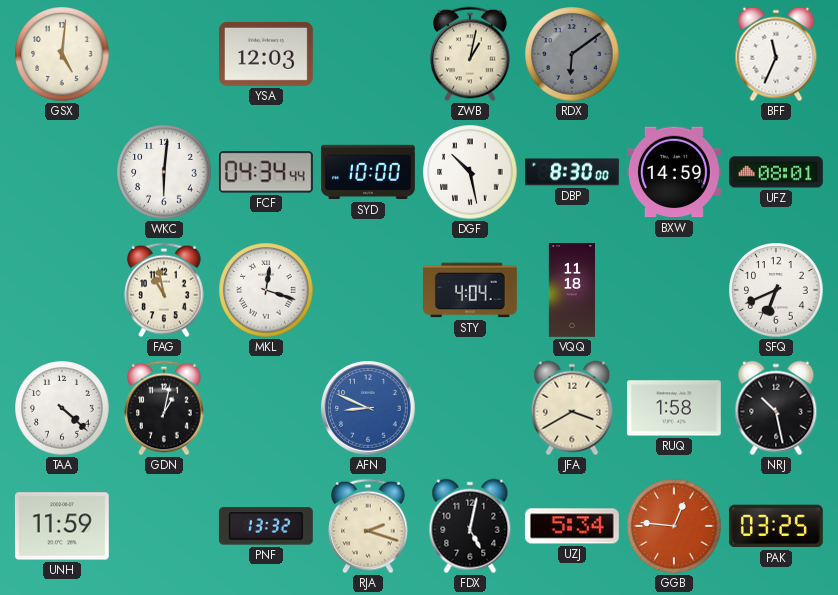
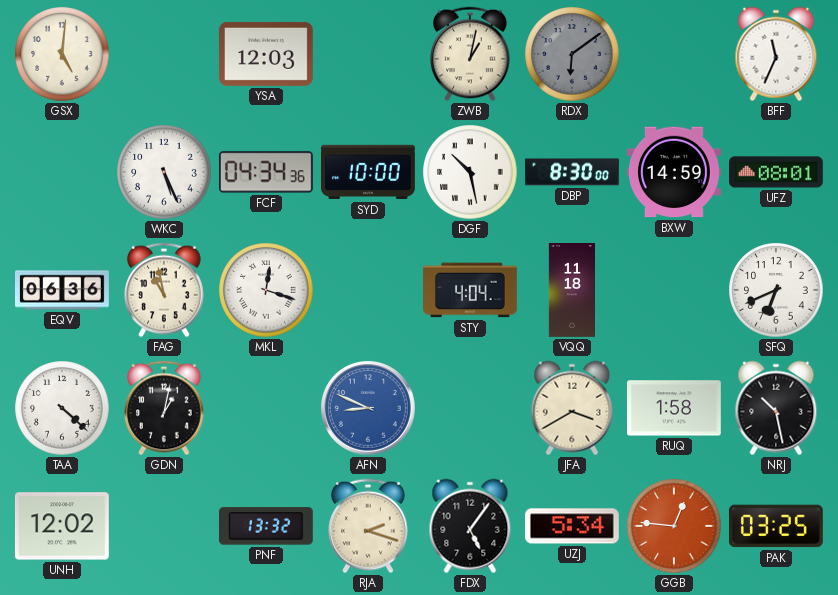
WKC: 6:01 -> 5:26
FCF: 04:34:44 -> 04:34:36
EQV: none -> 06:36
UNH: 11:59 -> 12:02
FDX: 5:02 -> 5:06
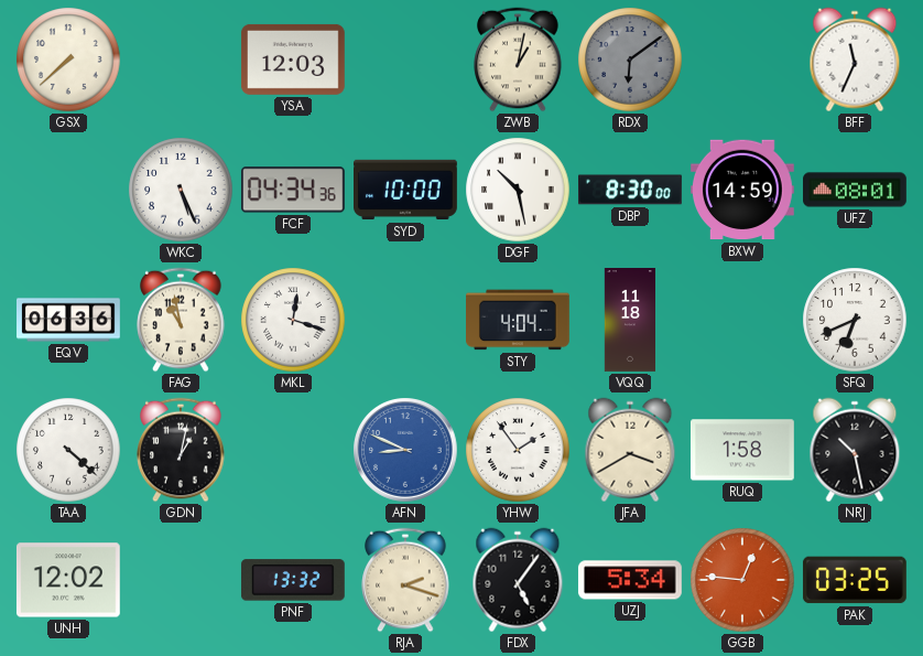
GSX: 5:01 -> 7:38
YHW: none -> 1:54
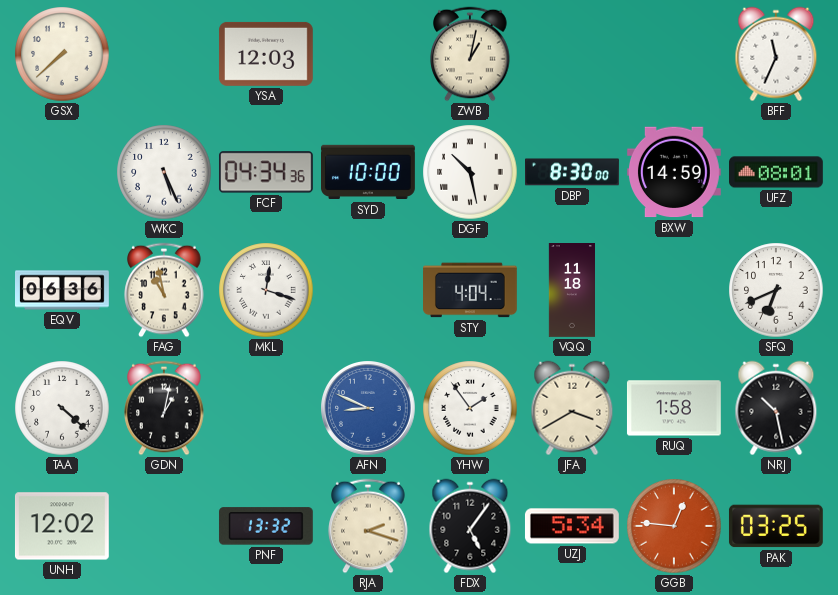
RDX: 6:09 -> none
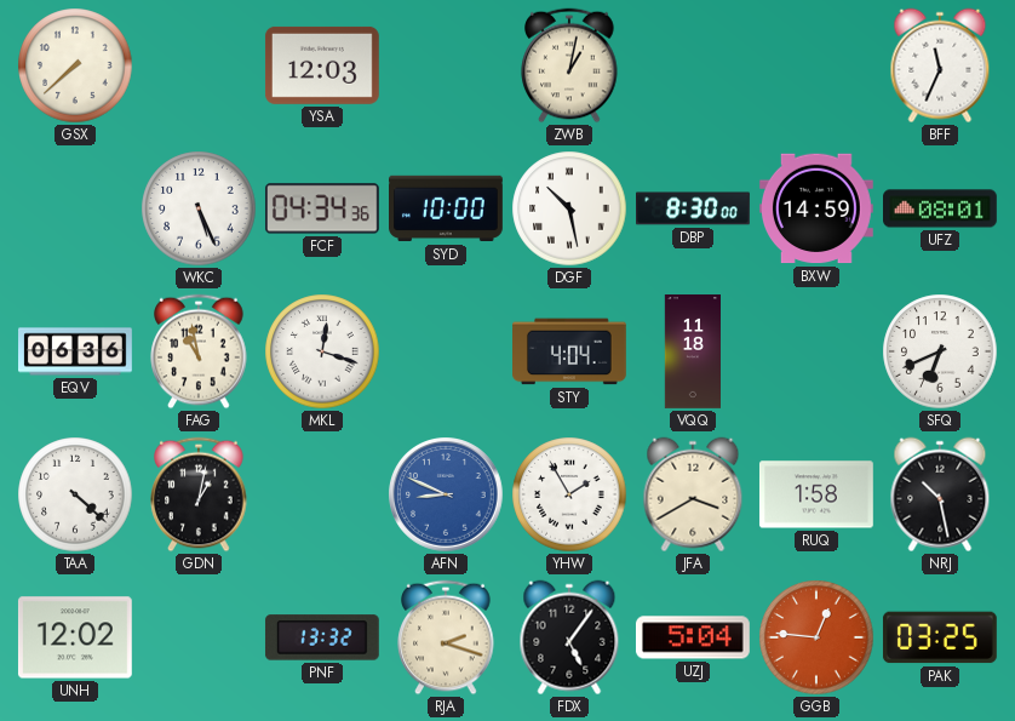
YHW: 1:54 -> 1:55
UZJ: 5:34 -> 5:04
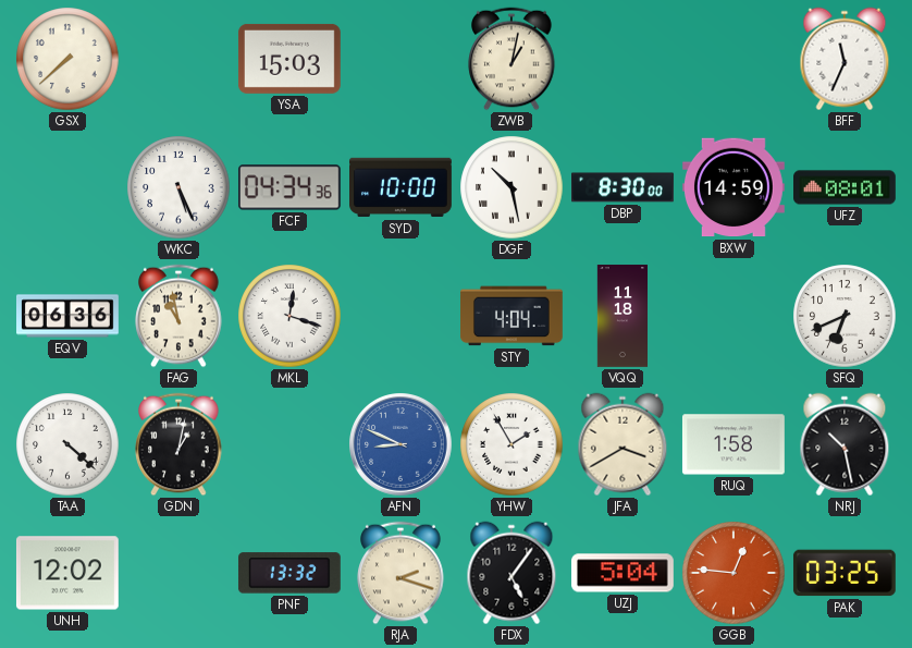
YSA: 12:03 -> 15:03
